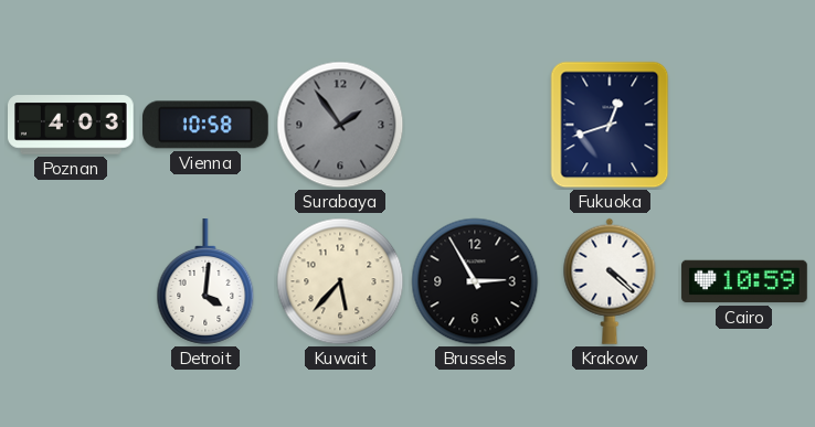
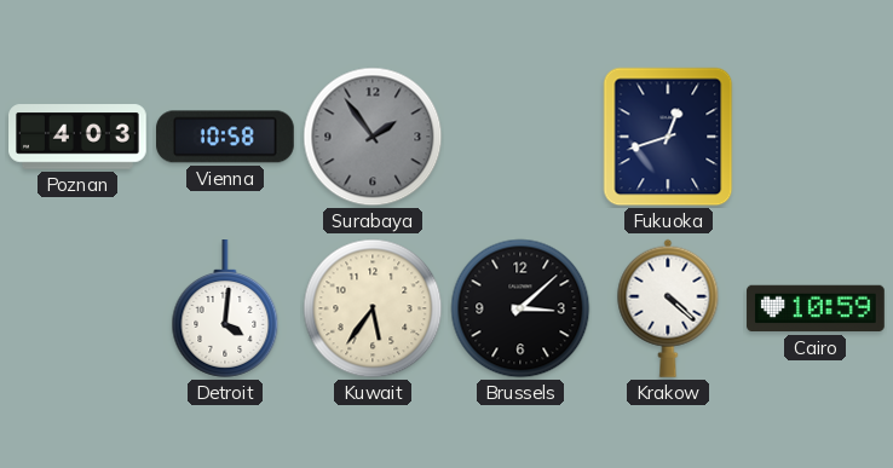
Kuwait: 5:37 -> 5:36
Brussels: 2:55 -> 3:08
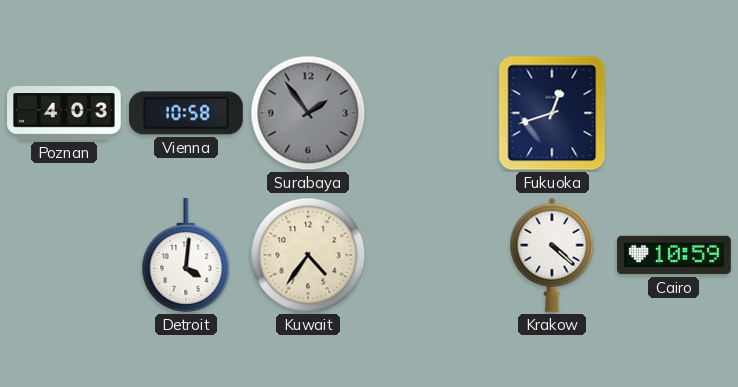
Kuwait: 5:36 -> 4:36
Brussels: 3:08 -> none
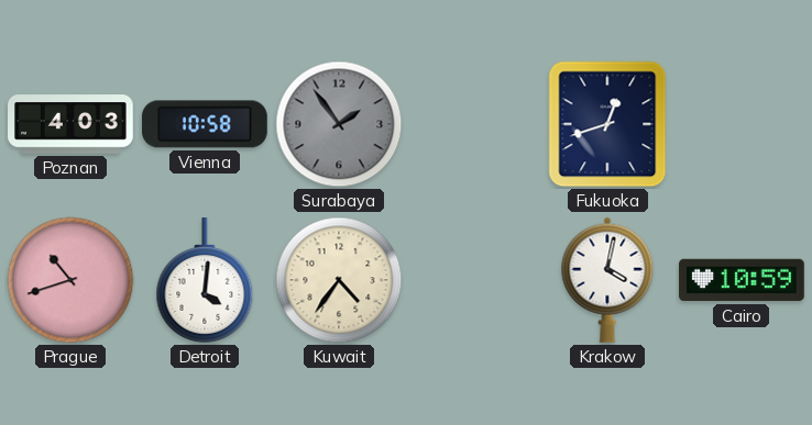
Prague: none -> 10:42
Krakow: 4:22 -> 4:02
